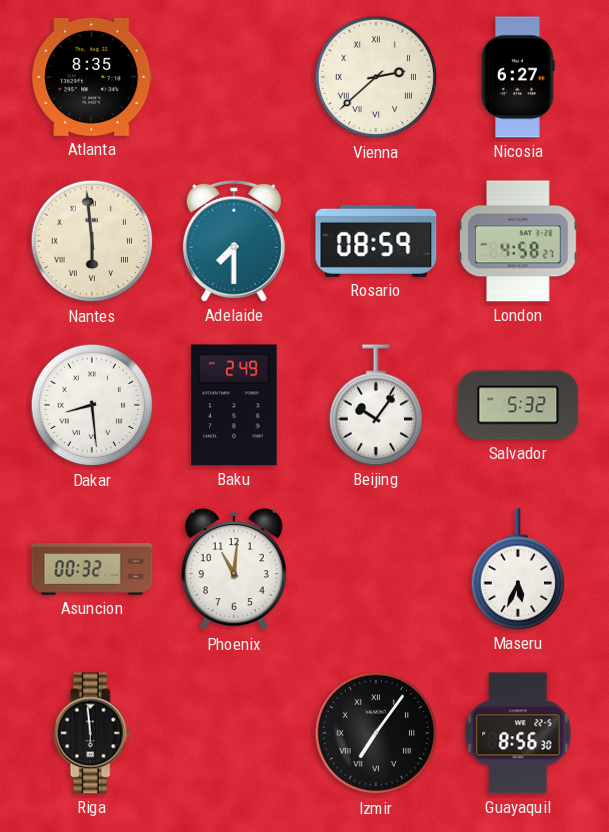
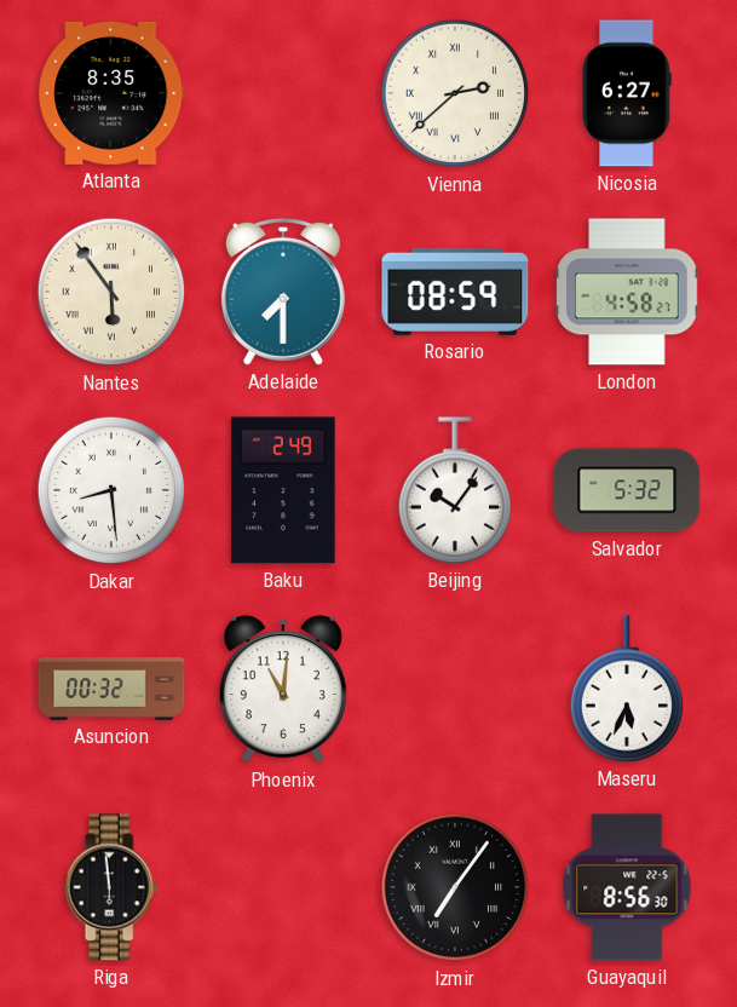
Nantes: 5:59 -> 5:54
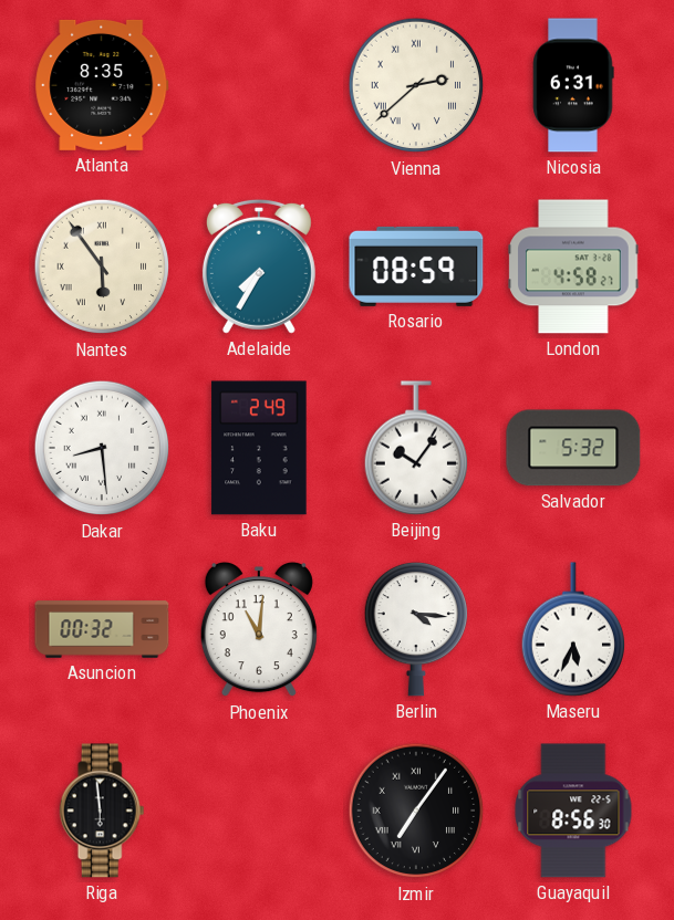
Nicosia: 6:27 -> 6:31
Adelaide: 7:30 -> 7:35
Berlin: none -> 4:16
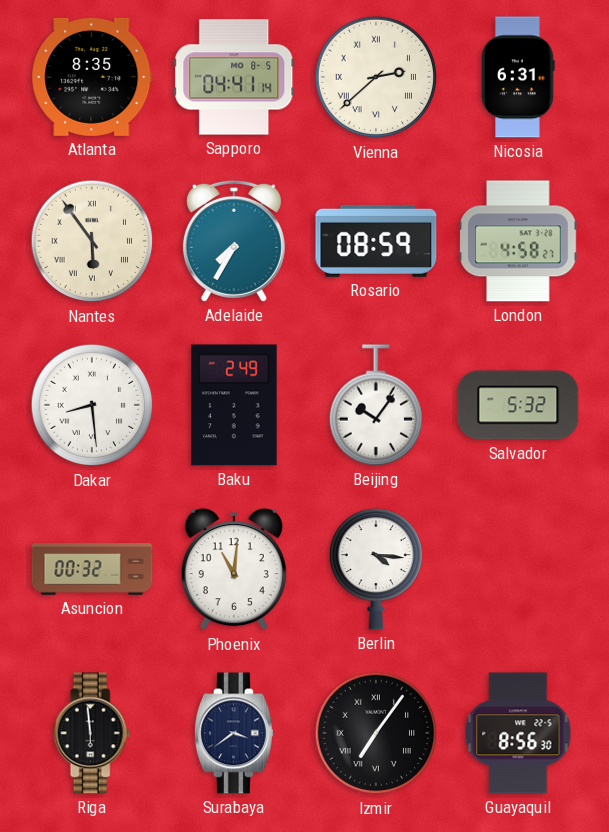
Sapporo: none -> 04:41
Maseru: 5:34 -> none
Surabaya: none -> 3:39
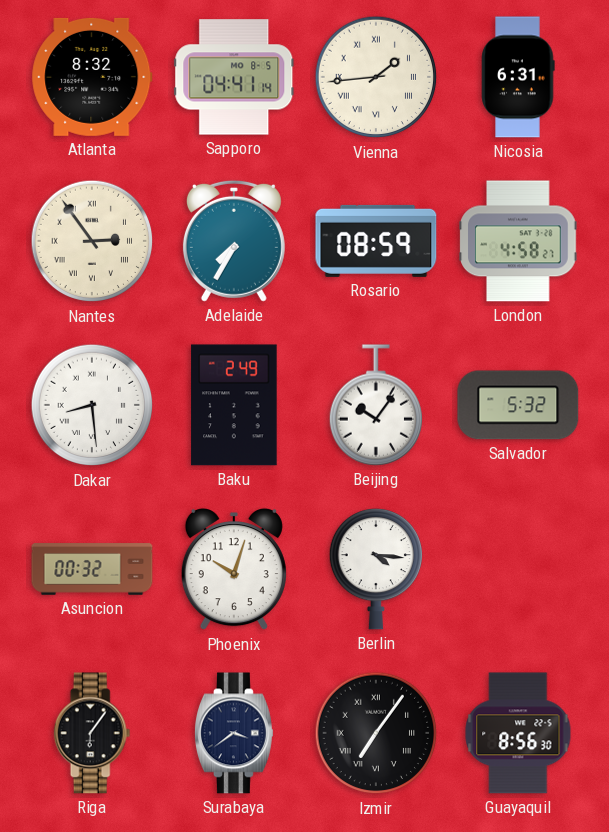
Atlanta: 8:35 -> 8:32
Vienna: 2:38 -> 1:44
Nantes: 5:54 -> 2:54
Phoenix: 11:01 -> 10:03
Riga: 5:59 -> 6:06
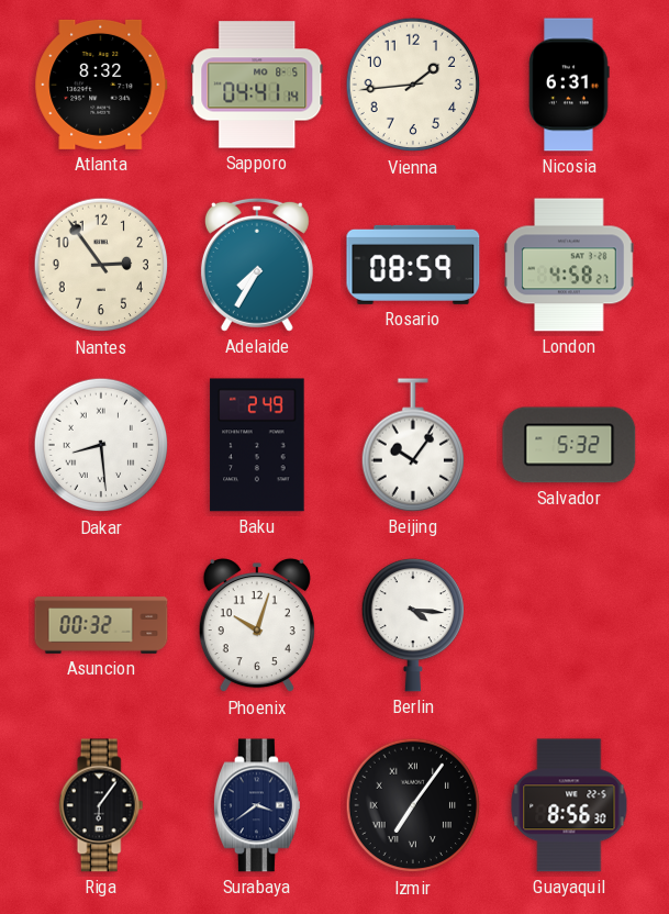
Vienna numerals: Roman -> Arabic
Nantes numerals: Roman -> Arabic
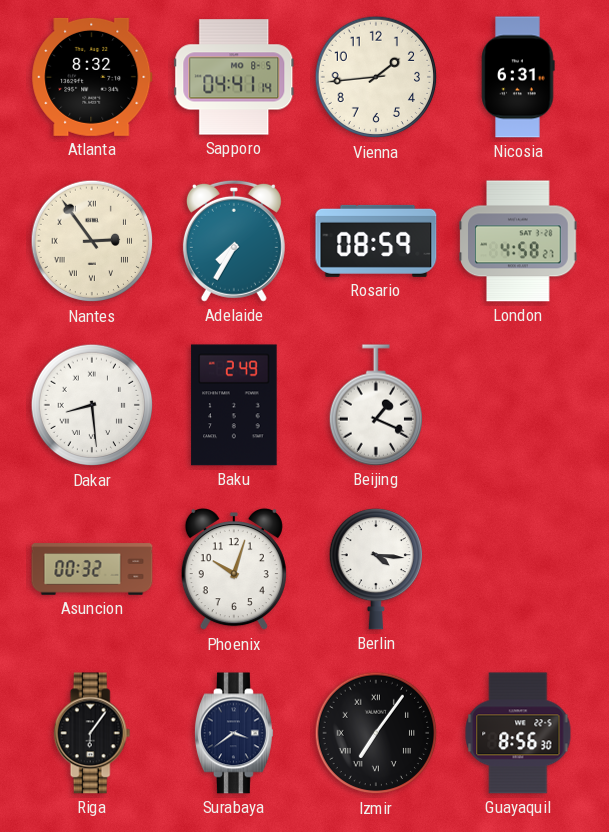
Nantes numerals: Arabic -> Roman
Beijing: 10:06 -> 1:19
Salvador: 5:32 -> none
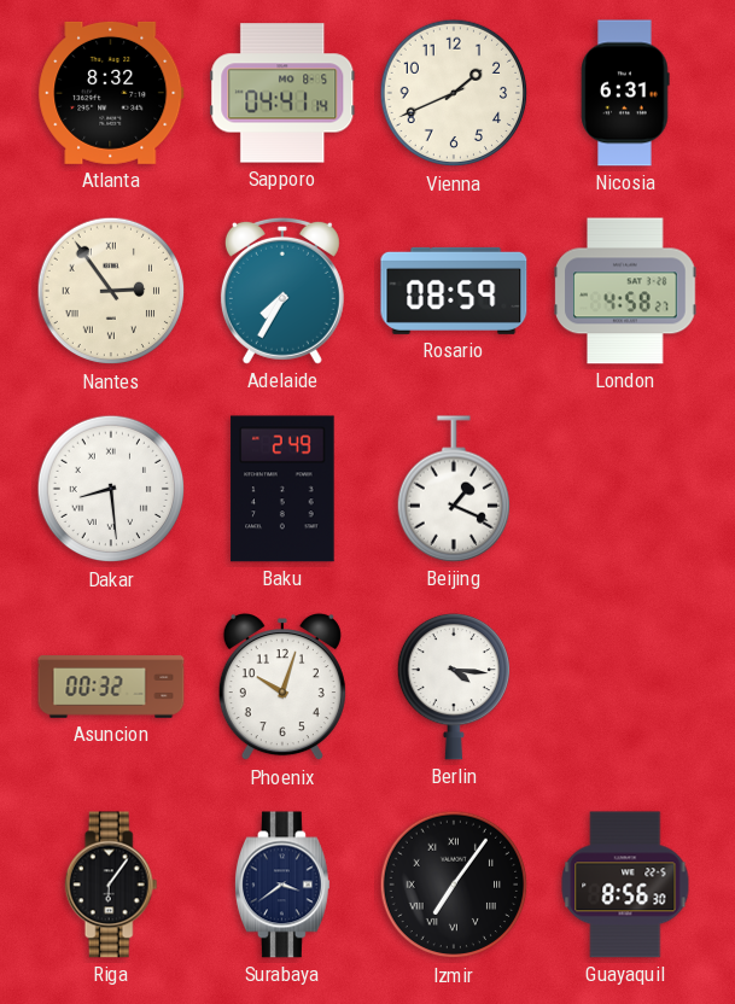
Vienna: 1:44 -> 1:41
